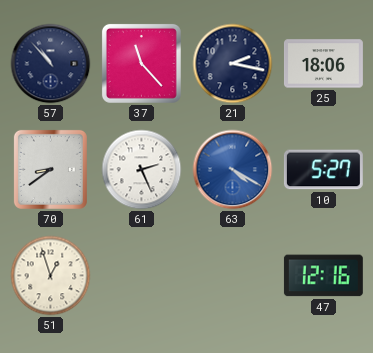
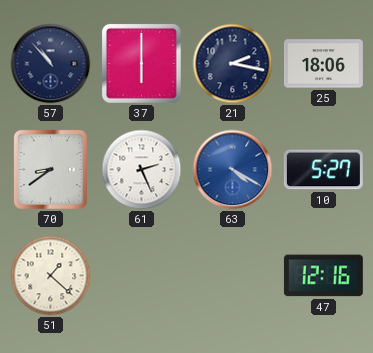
37: 11:23 -> 6:00
51: 12:57 -> 1:22
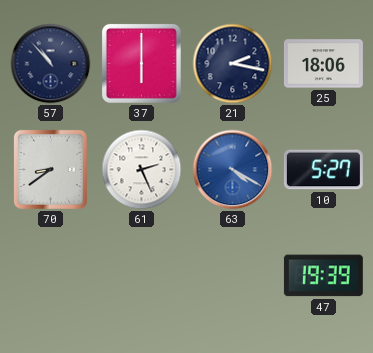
51: 1:22 -> none
47: 12:16 -> 19:39
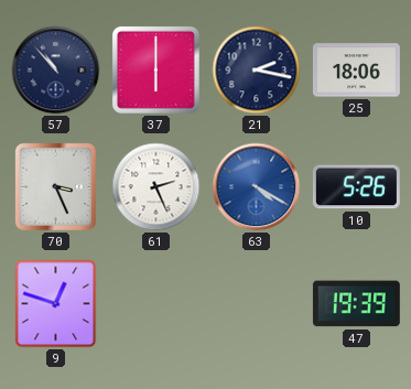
70: 8:39 -> 3:26
10: 5:27 -> 5:26
9: none -> 12:48
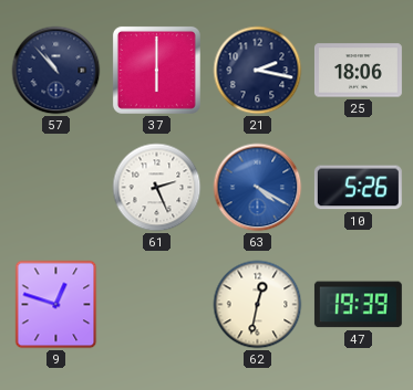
70: 3:26 -> none
62: none -> 12:32
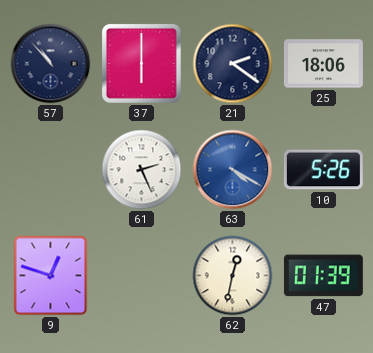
21: 2:17 -> 2:21
47: 19:39 -> 01:39
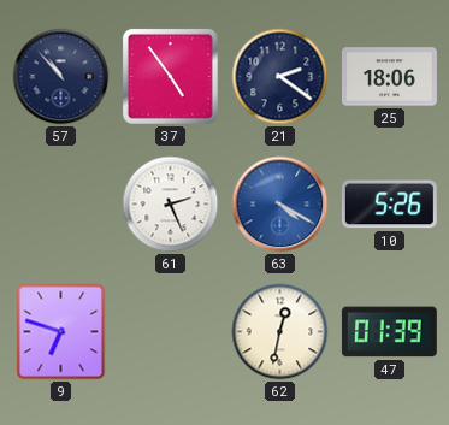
37: 6:00 -> 4:54
9: 12:48 -> 6:48
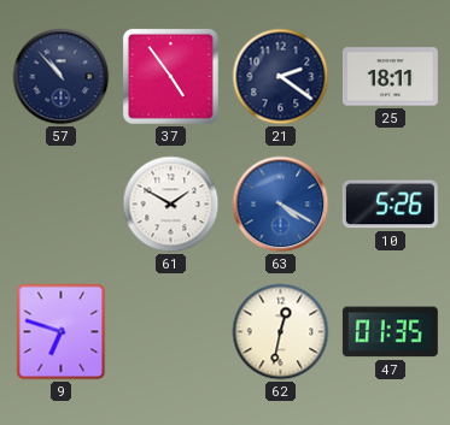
25: 18:06 -> 18:11
61: 2:26 -> 1:50
47: 01:39 -> 01:35
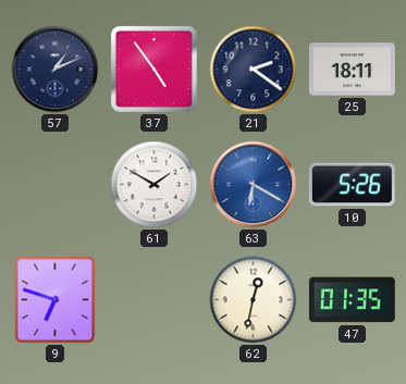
57: 10:53 -> 1:11
63: 4:20 -> 6:20
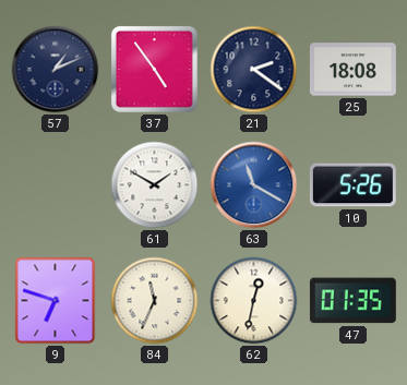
25: 18:11 -> 18:08
63: 6:20 -> 11:20
84: none -> 11:34
